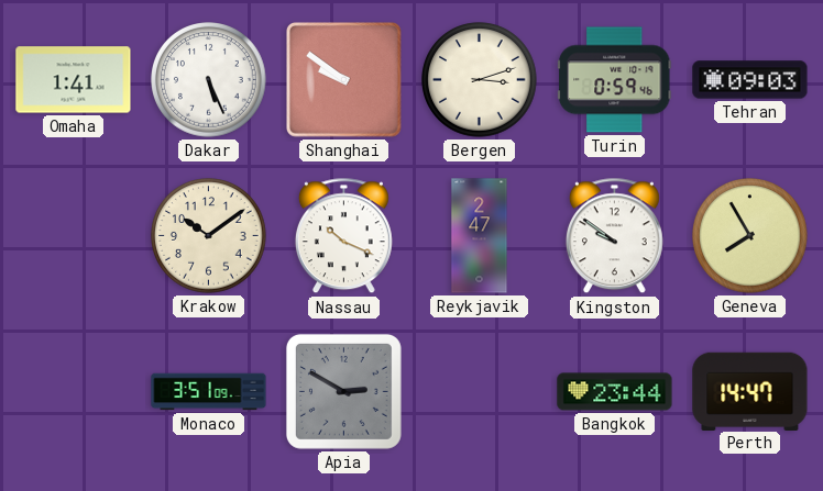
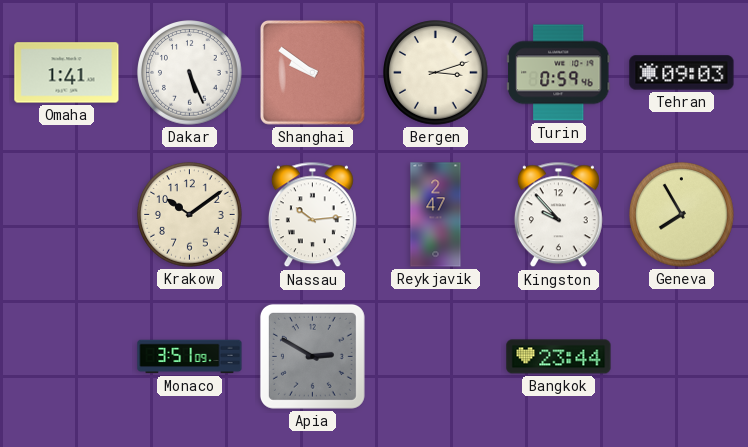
Nassau: 10:19 -> 10:14
Kingston: 9:51 -> 9:53
Perth: 14:47 -> none
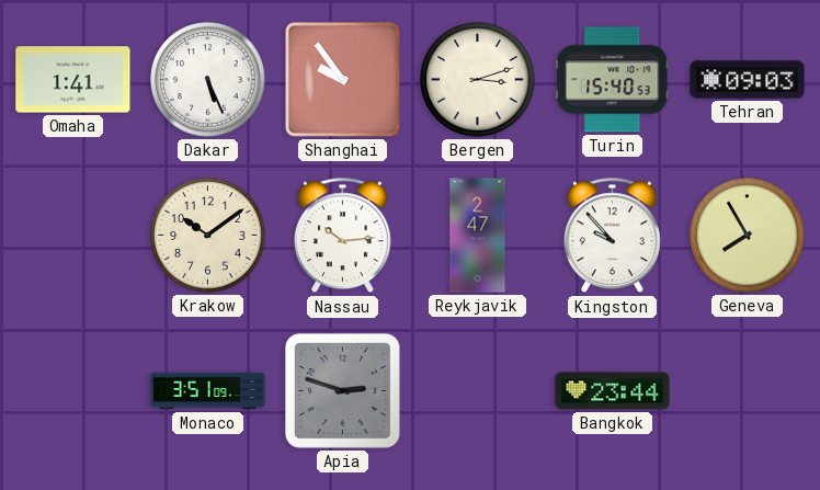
Shanghai: 9:51 -> 9:54
Turin: 0:59 -> 15:40
Apia: 2:50 -> 2:48
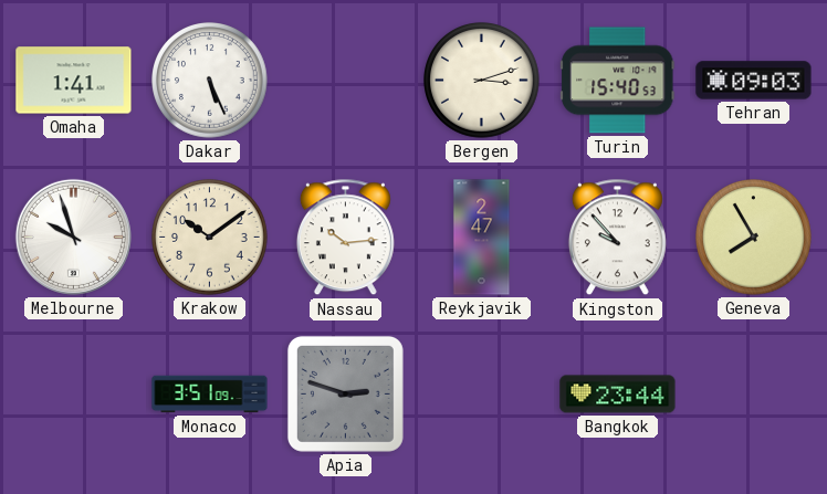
Shanghai: 9:54 -> none
Melbourne: none -> 9:57
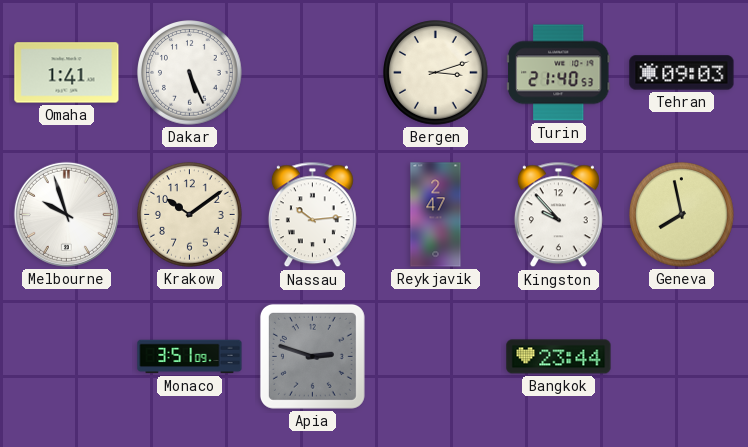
Turin: 15:40 -> 21:40
Geneva: 7:55 -> 7:58
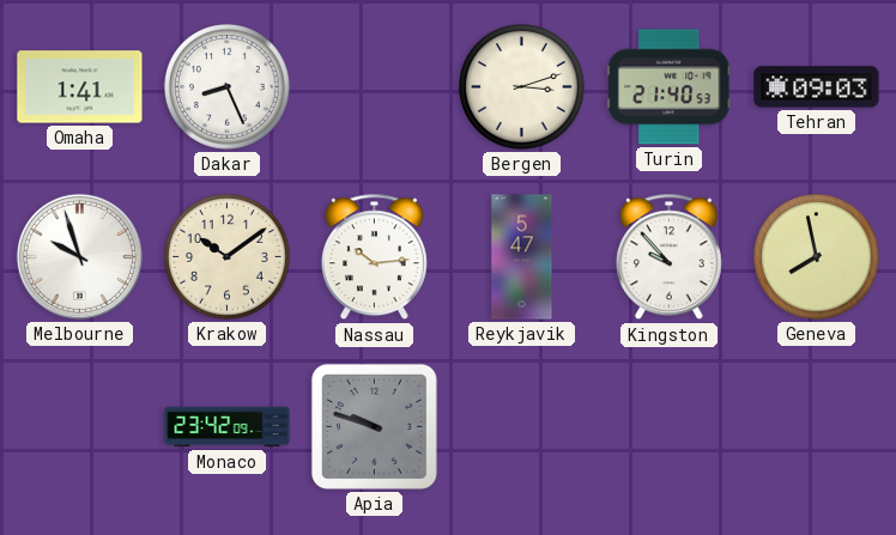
Dakar: 5:26 -> 8:26
Reykjavik: 2:47 -> 5:47
Monaco: 3:51 -> 23:42
Apia: 2:48 -> 9:48
Bangkok: 23:44 -> none
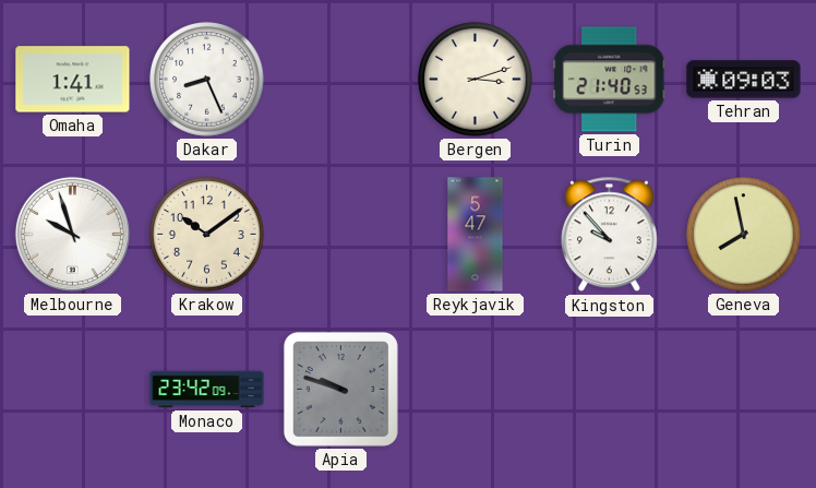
Nassau: 10:14 -> none
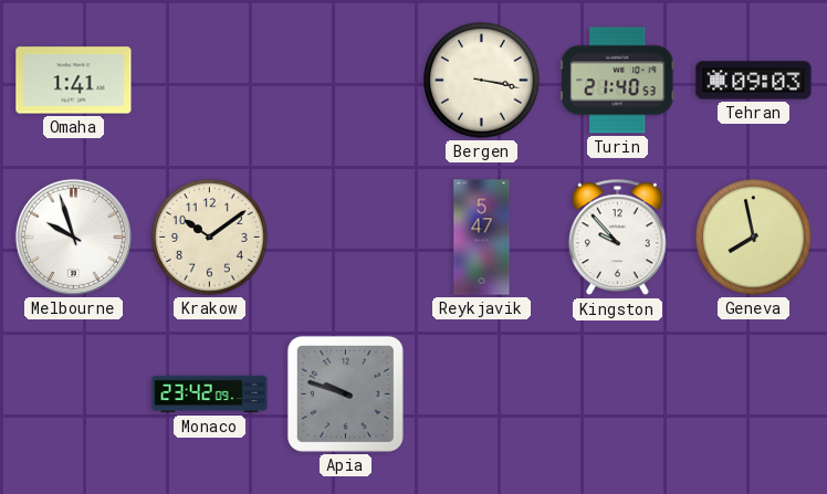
Dakar: 8:26 -> none
Bergen: 3:12 -> 3:17
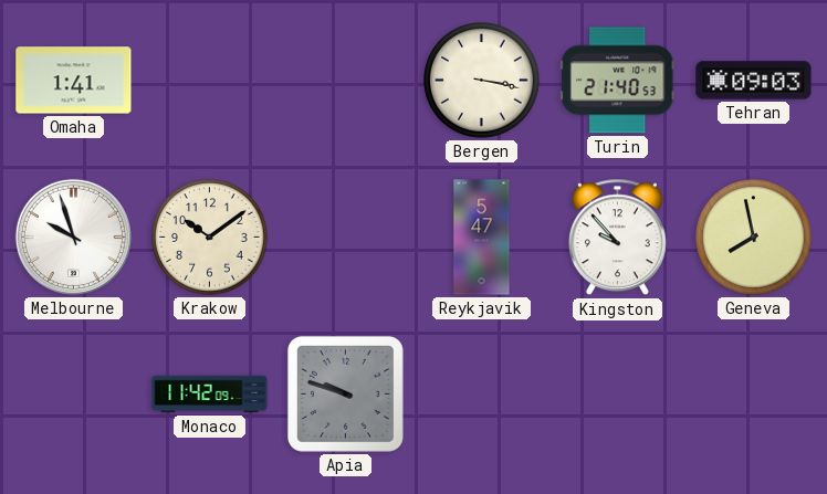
Monaco: 23:42 -> 11:42
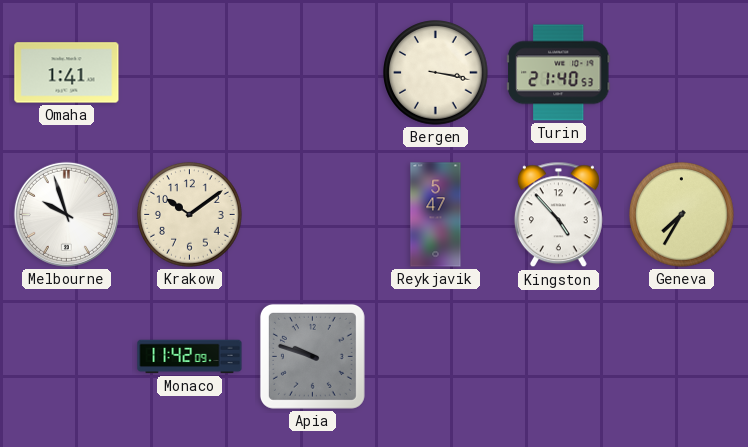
Tehran: 09:03 -> none
Kingston: 9:53 -> 4:53
Geneva: 7:58 -> 7:35
